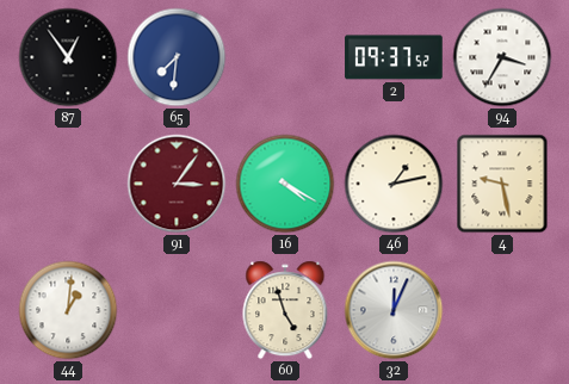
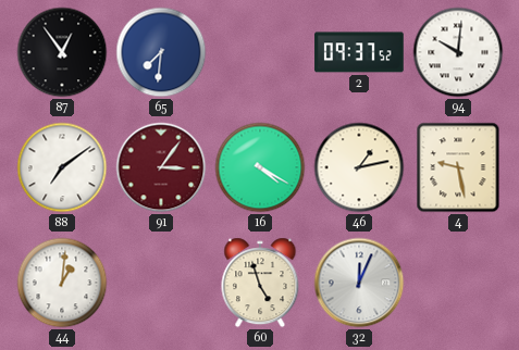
94: 3:35 -> 10:01
88: none -> 7:09
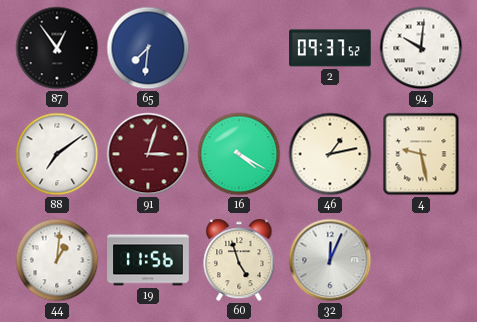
91: 3:06 -> 3:03
19: none -> 11:56
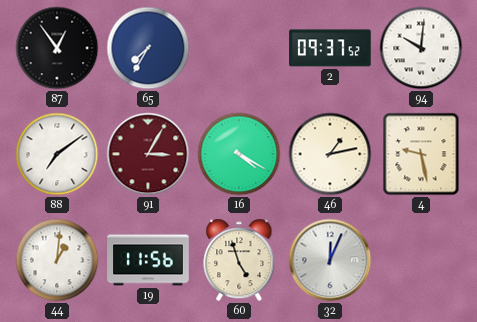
65: 7:31 -> 7:35
91: 3:03 -> 3:05
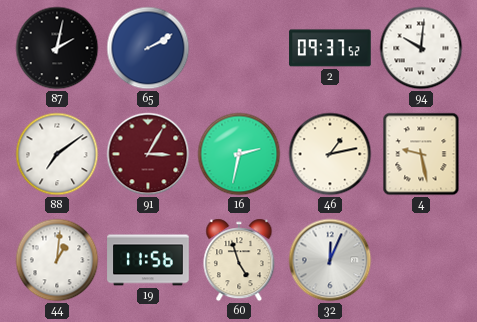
87: 12:54 -> 2:02
65: 7:35 -> 2:10
16: 4:20 -> 2:32
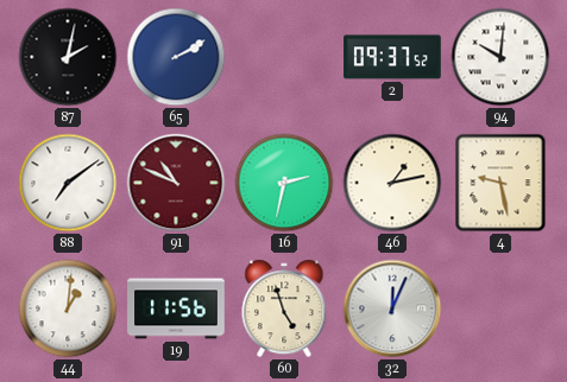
91: 3:05 -> 10:49
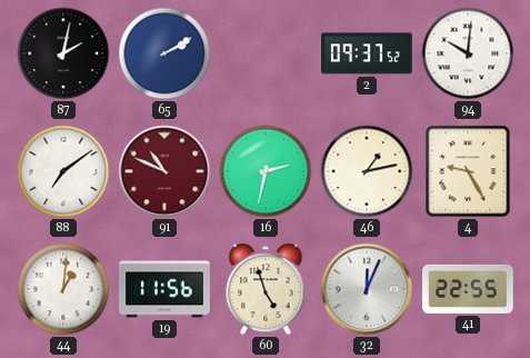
4: 9:28 -> 9:25
41: none -> 22:55
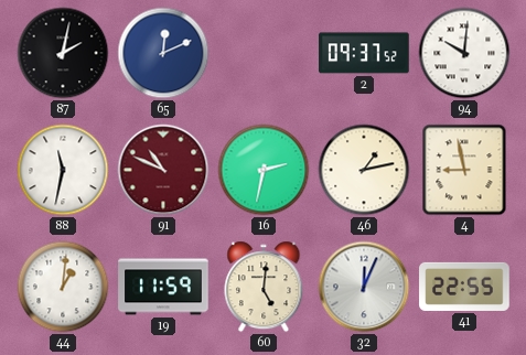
65: 2:10 -> 12:11
88: 7:09 -> 11:32
4: 9:25 -> 8:58
19: 11:56 -> 11:59
60: 4:57 -> 5:01
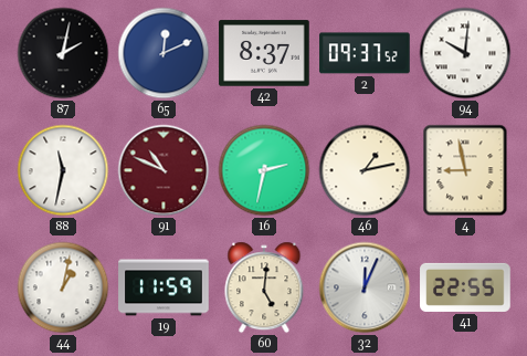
42: none -> 8:37
44: 1:01 -> 1:02
